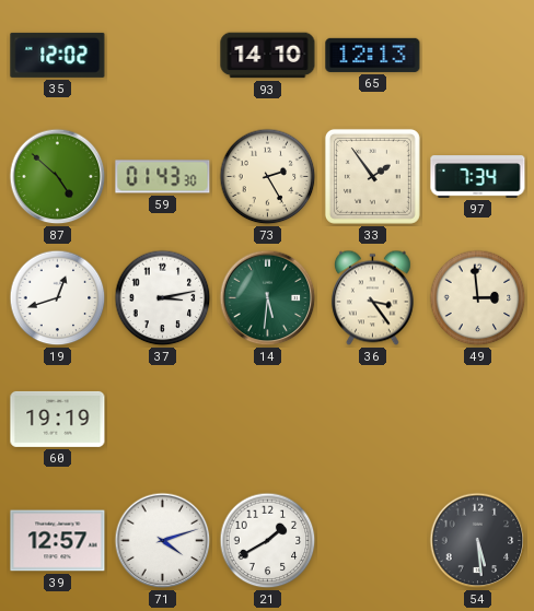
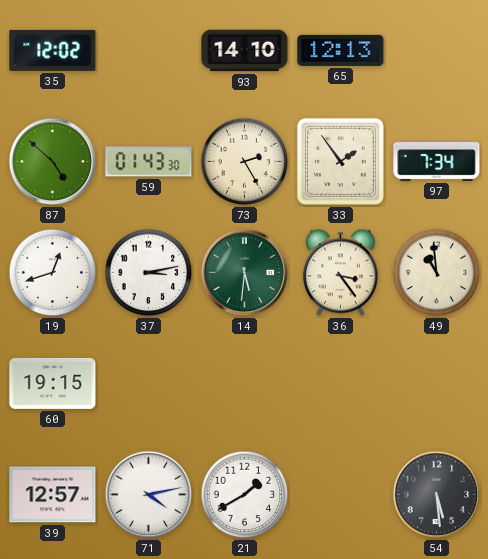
49: 2:59 -> 10:59
60: 19:19 -> 19:15
71: 4:12 -> 4:13
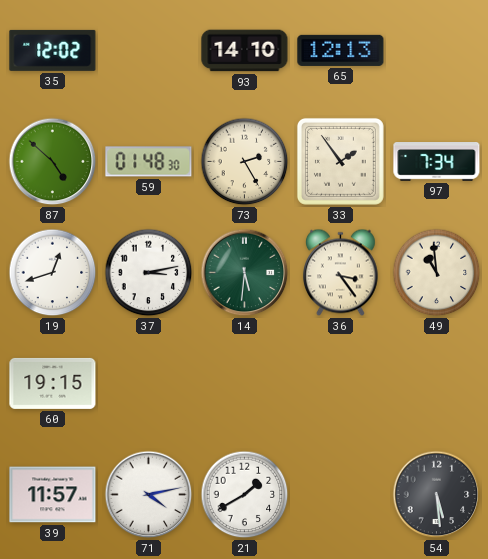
59: 01:43 -> 01:48
39: 12:57 -> 11:57
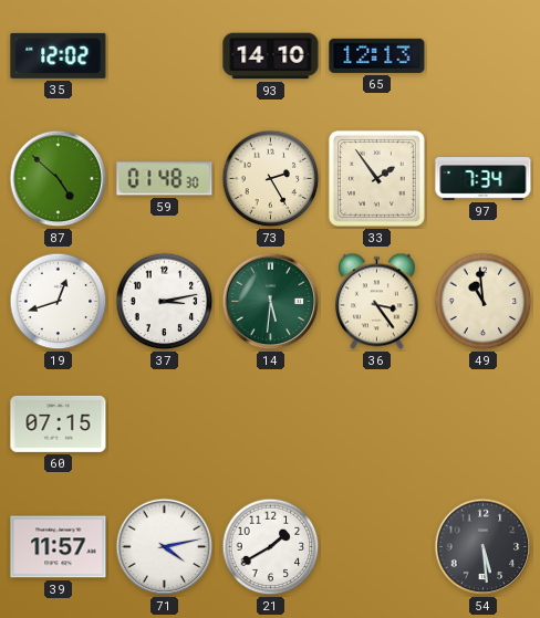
60: 19:15 -> 07:15
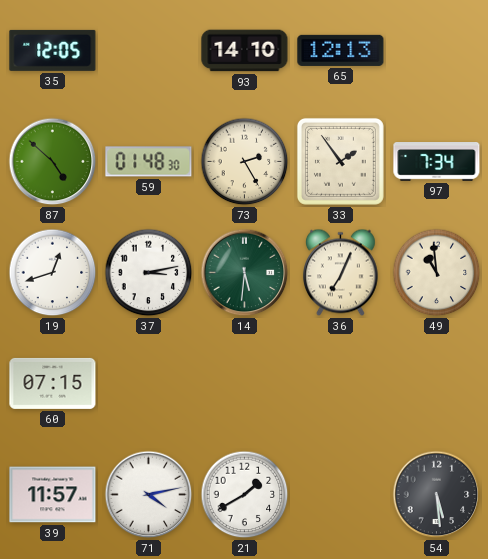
35: 12:02 -> 12:05
36: 3:24 -> 7:04
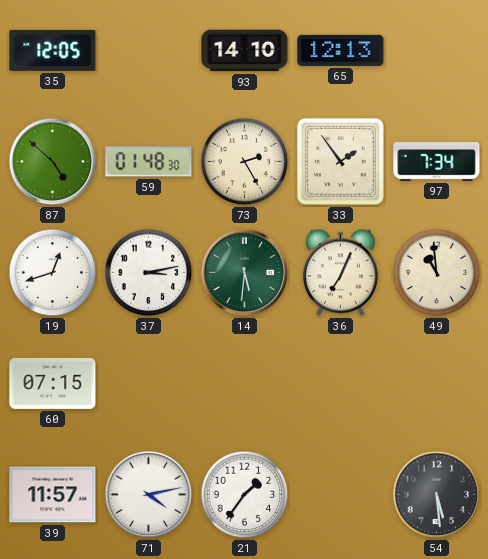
21: 1:40 -> 1:36
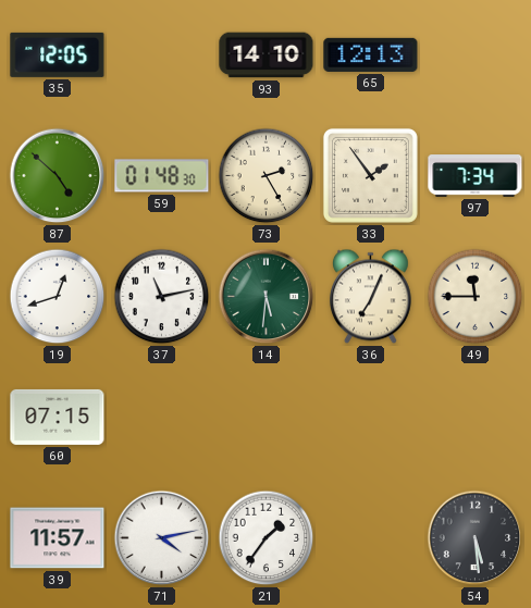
37: 3:13 -> 11:13
49: 10:59 -> 11:45
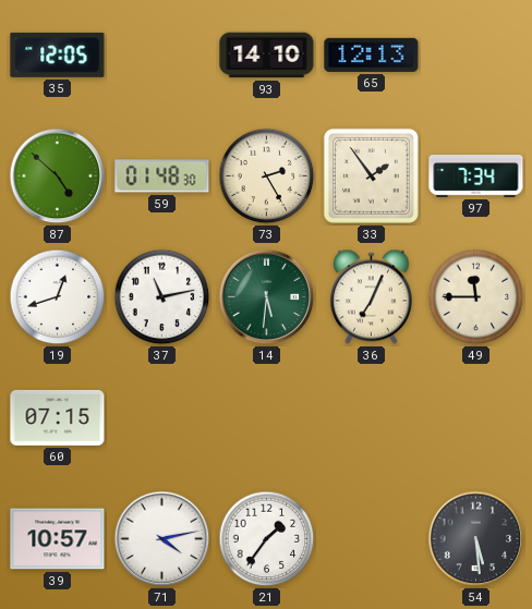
39: 11:57 -> 10:57
